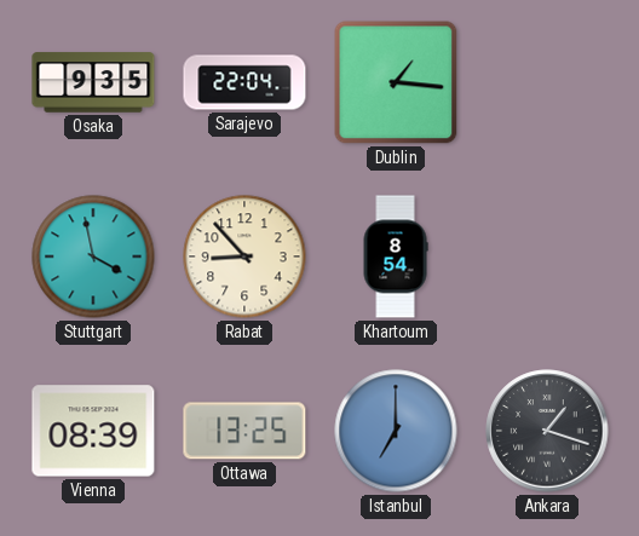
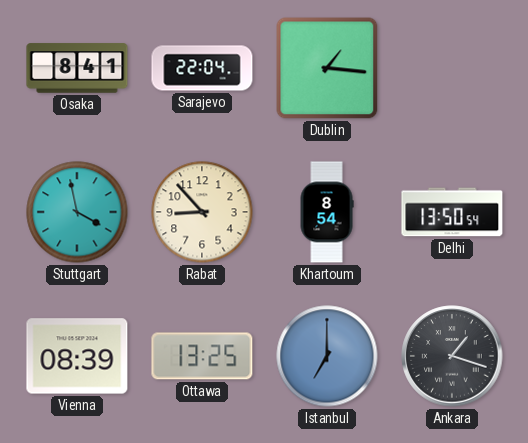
Osaka: 9:35 -> 8:41
Delhi: none -> 13:50
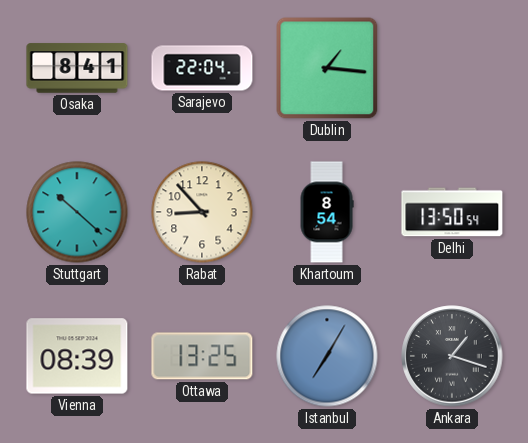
Stuttgart: 3:58 -> 10:22
Istanbul: 7:00 -> 7:05
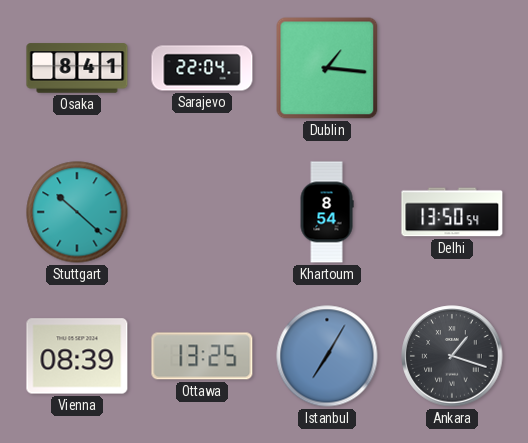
Rabat: 8:53 -> none
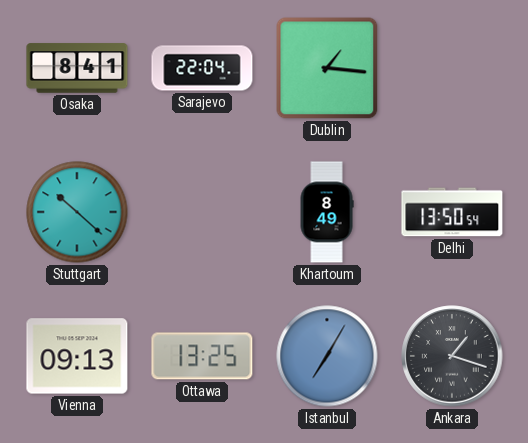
Khartoum: 8:54 -> 8:49
Vienna: 08:39 -> 09:13
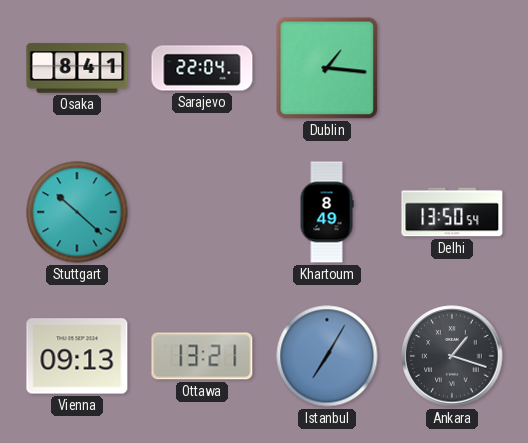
Ottawa: 13:25 -> 13:21
